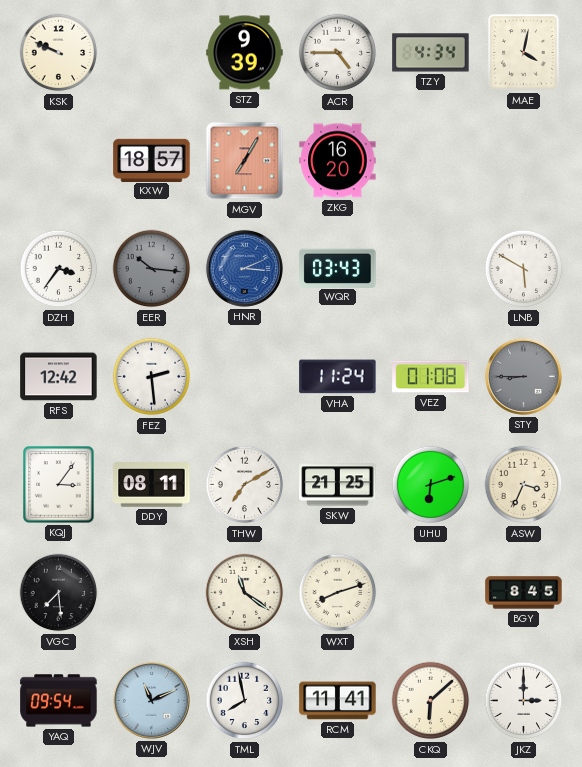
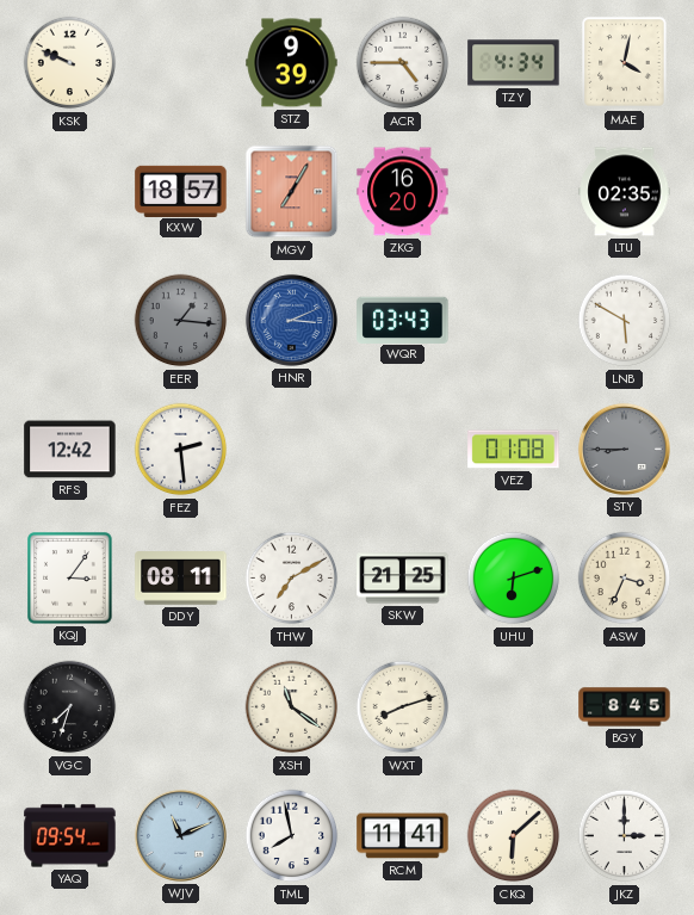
LTU: none -> 02:35
DZH: 3:36 -> none
EER: 10:16 -> 1:16
VHA: 11:24 -> none
VGC: 7:29 -> 7:33
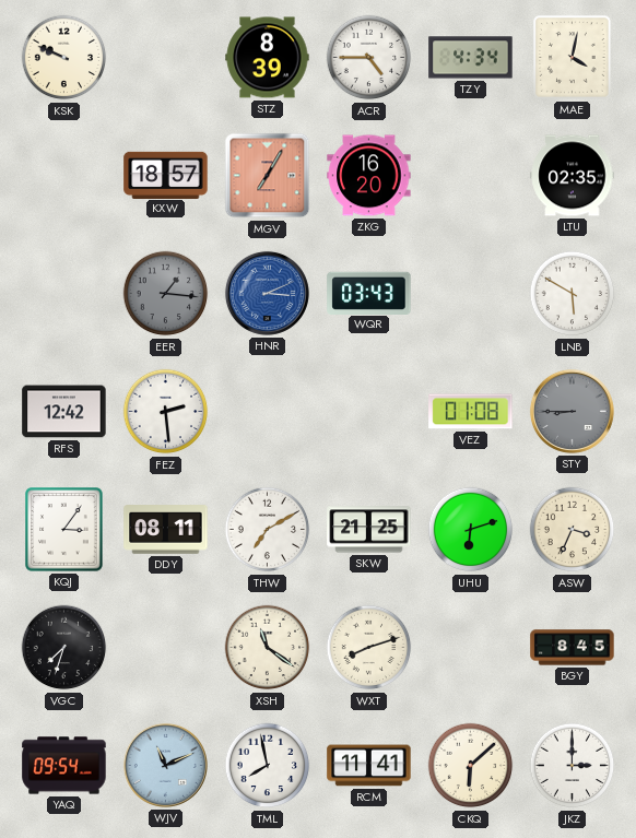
STZ: 9:39 -> 8:39
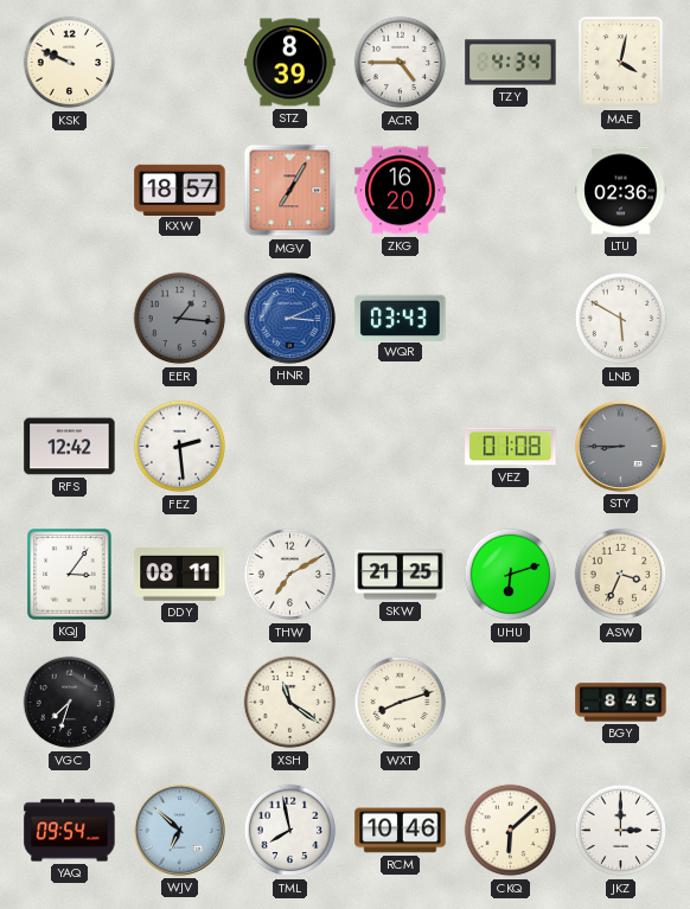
LTU: 02:35 -> 02:36
WJV: 11:11 -> 6:52
RCM: 11:41 -> 10:46
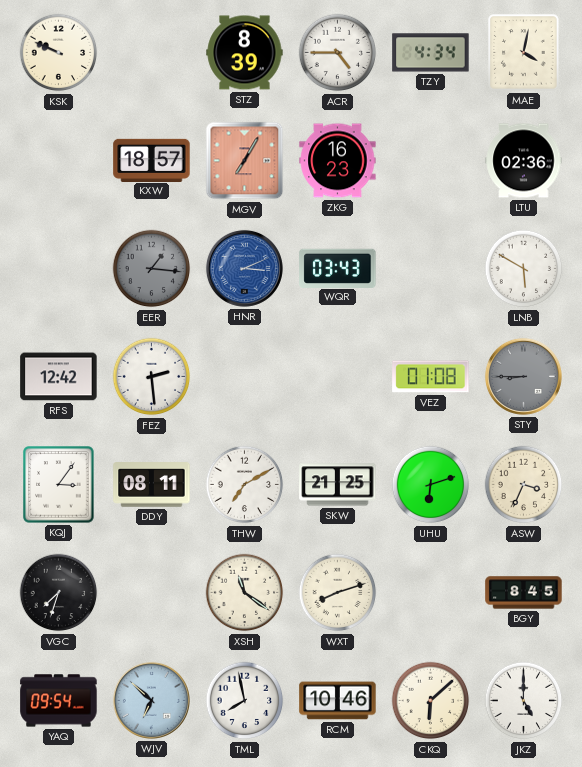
ZKG: 16:20 -> 16:23
JKZ: 3:00 -> 5:00
